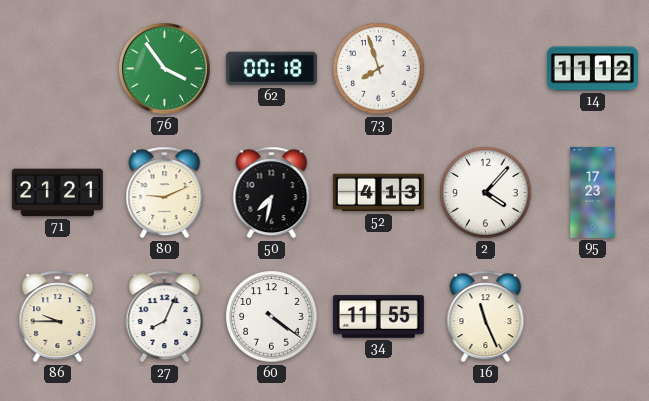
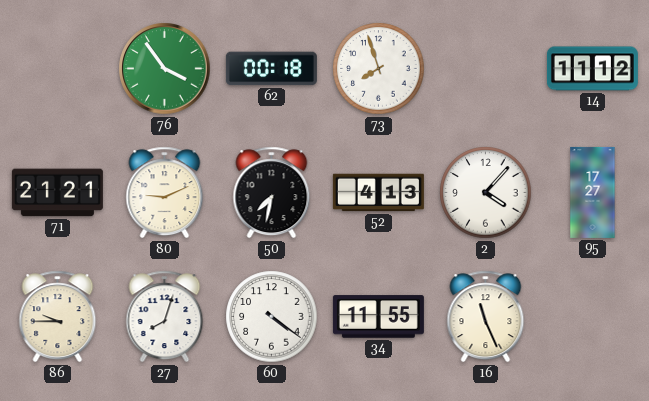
95: 17:23 -> 17:27
27: 8:04 -> 8:03
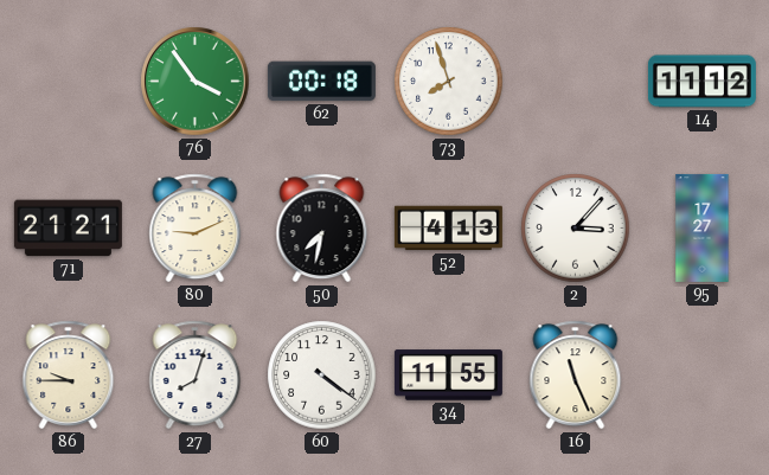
2: 4:07 -> 3:07
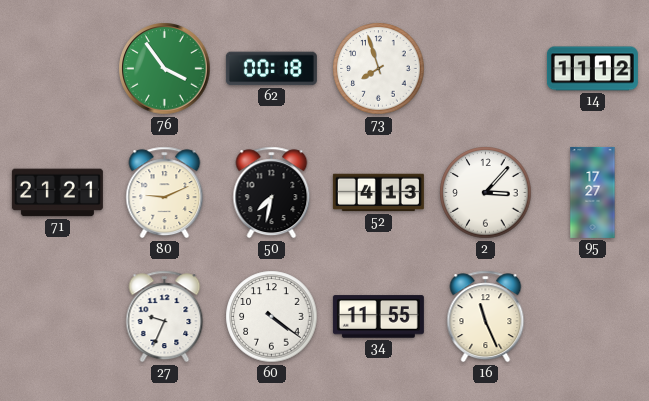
86: 9:45 -> none
27: 8:03 -> 9:34
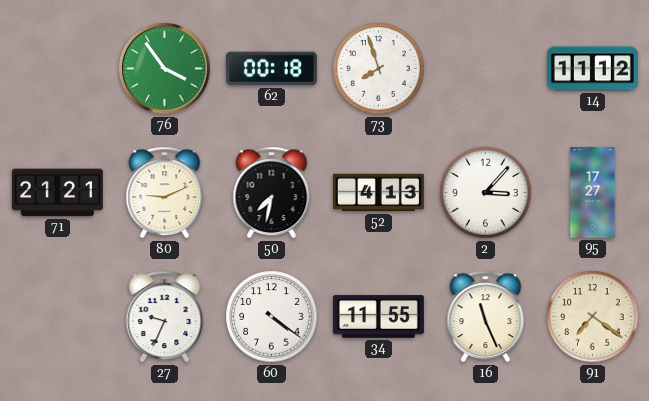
91: none -> 7:21
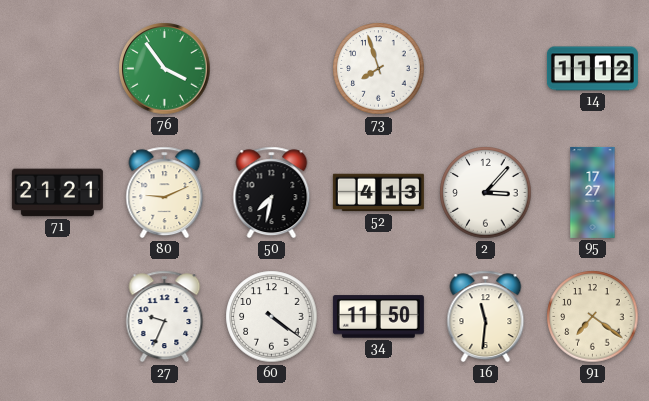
62: 00:18 -> none
34: 11:55 -> 11:50
16: 11:26 -> 11:31
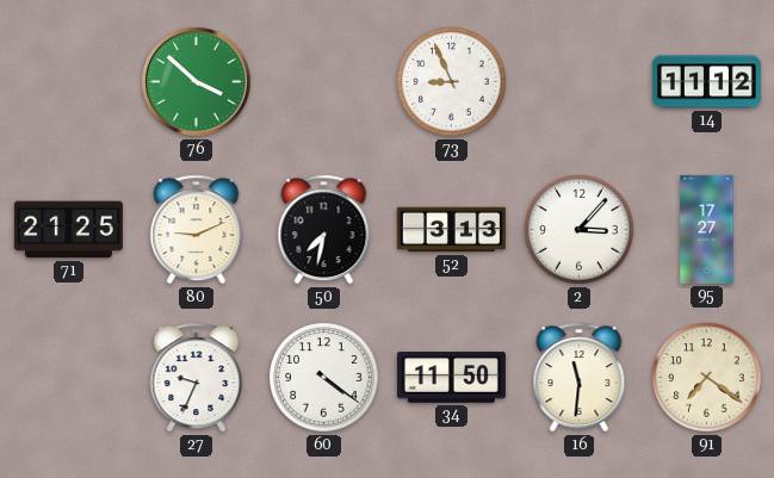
76: 3:54 -> 3:52
73: 7:57 -> 8:56
71: 21:21 -> 21:25
52: 4:13 -> 3:13
